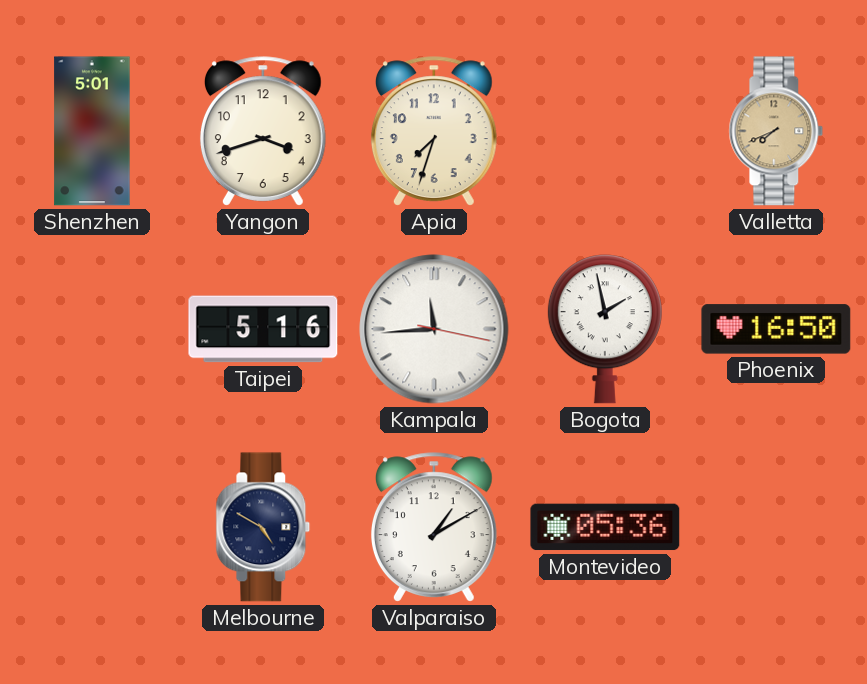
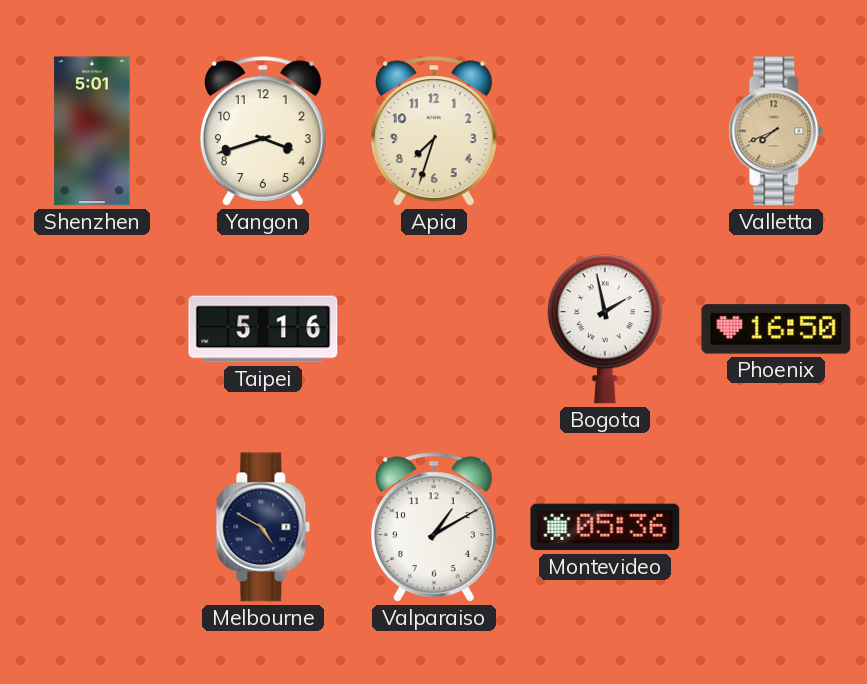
Kampala: 11:44 -> none
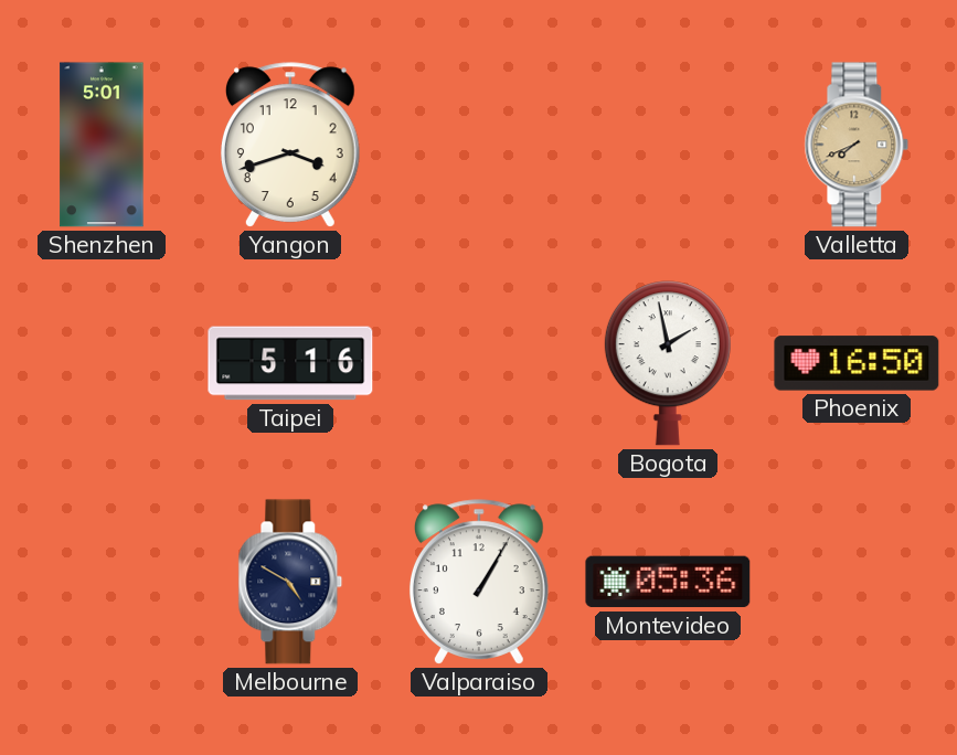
Apia: 7:33 -> none
Valparaiso: 1:10 -> 1:05
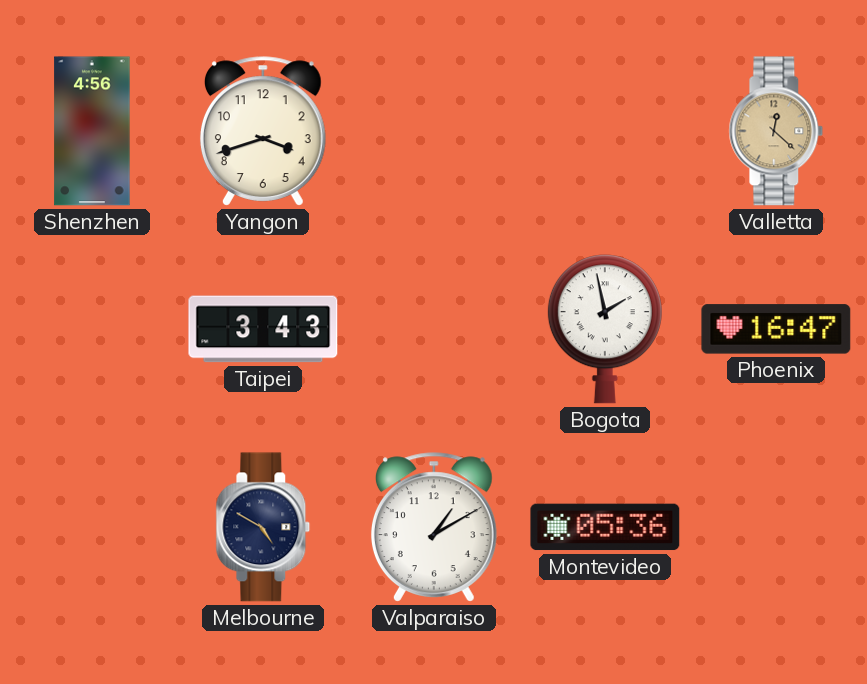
Shenzhen: 5:01 -> 4:56
Valletta: 7:41 -> 12:22
Taipei: 5:16 -> 3:43
Phoenix: 16:50 -> 16:47
Valparaiso: 1:05 -> 1:10
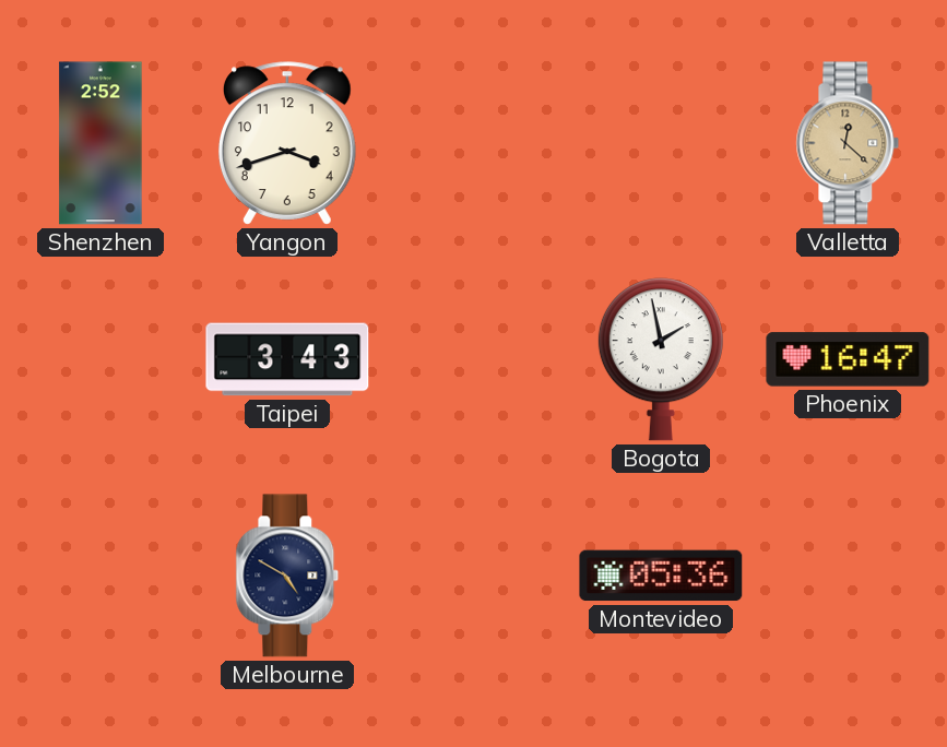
Shenzhen: 4:56 -> 2:52
Valparaiso: 1:10 -> none
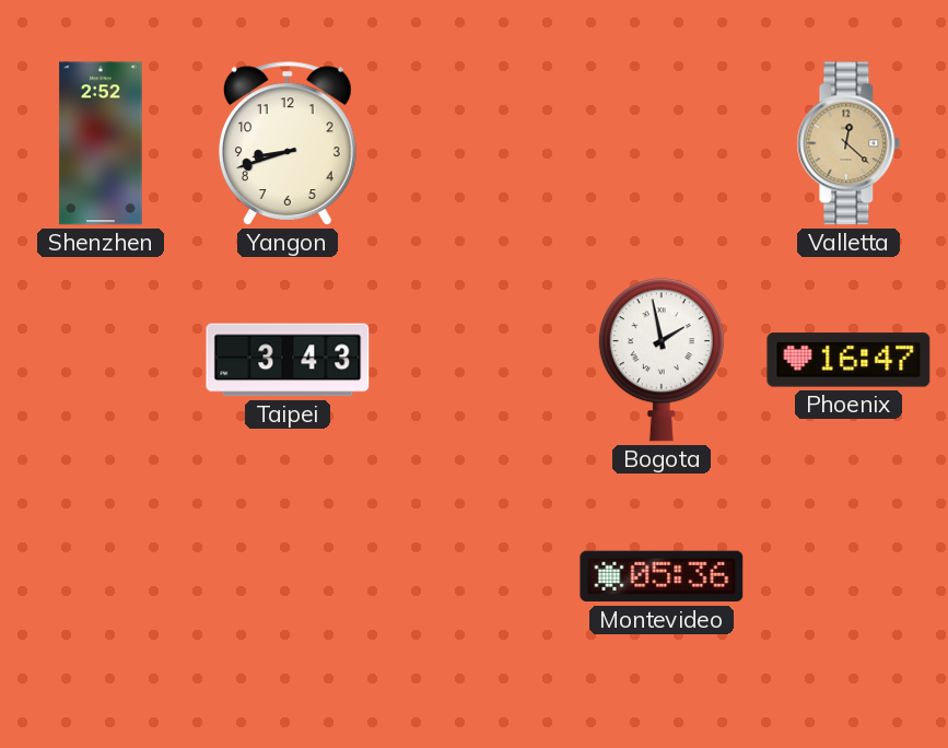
Yangon: 3:42 -> 8:42
Melbourne: 4:50 -> none
